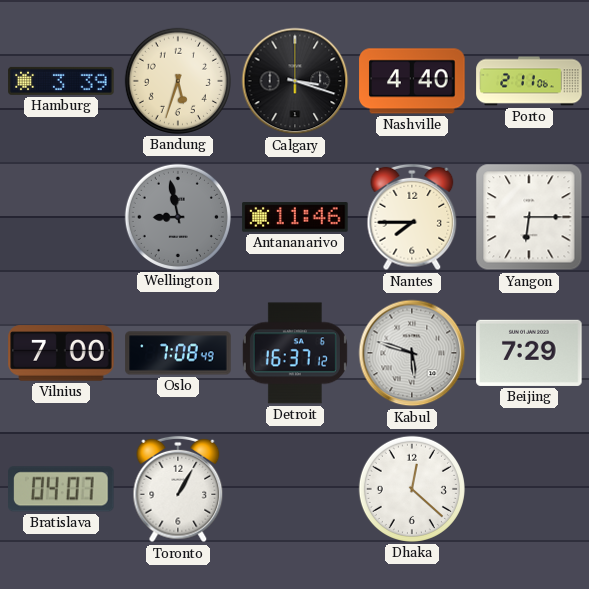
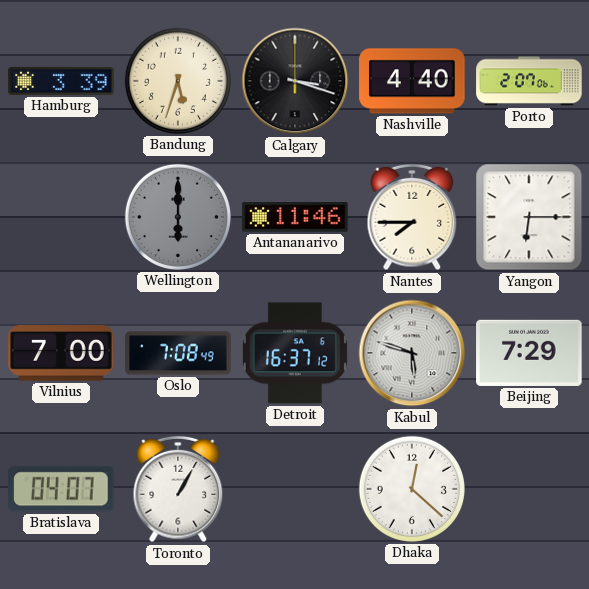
Porto: 2:11 -> 2:07
Wellington: 8:58 -> 6:00
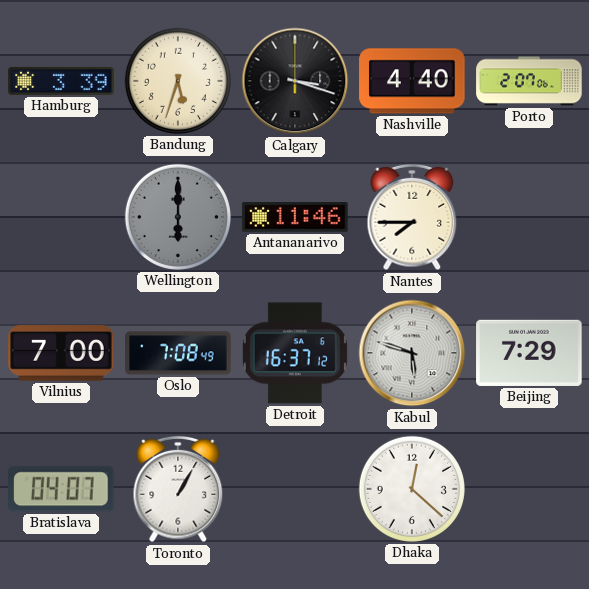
Yangon: 6:15 -> none
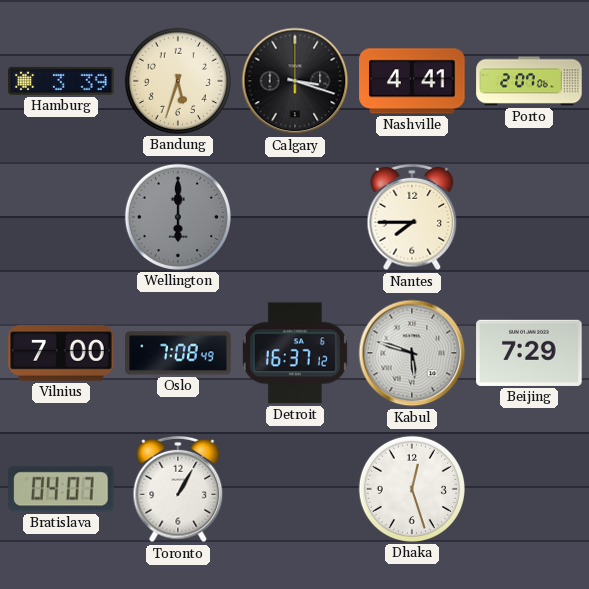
Nashville: 4:40 -> 4:41
Antananarivo: 11:46 -> none
Dhaka: 12:22 -> 12:27
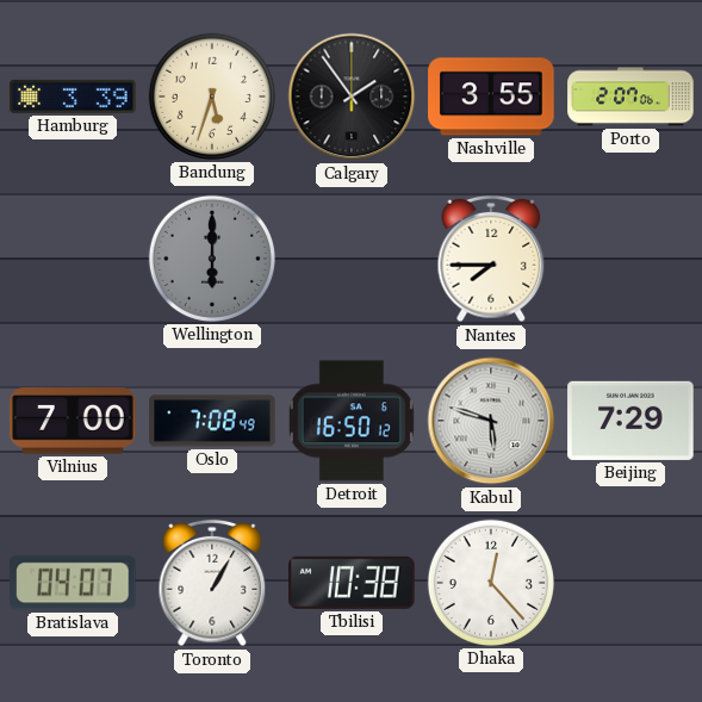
Calgary: 3:18 -> 1:54
Nashville: 4:41 -> 3:55
Detroit: 16:37 -> 16:50
Tbilisi: none -> 10:38
Dhaka: 12:27 -> 12:23
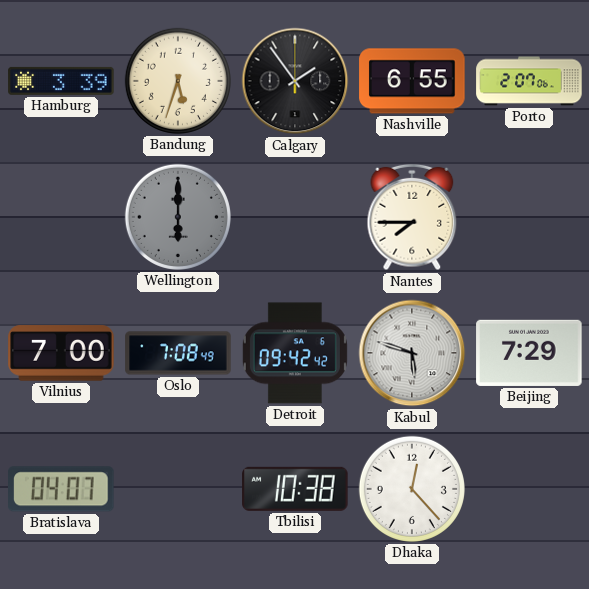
Nashville: 3:55 -> 6:55
Detroit: 16:50 -> 09:42
Toronto: 1:05 -> none
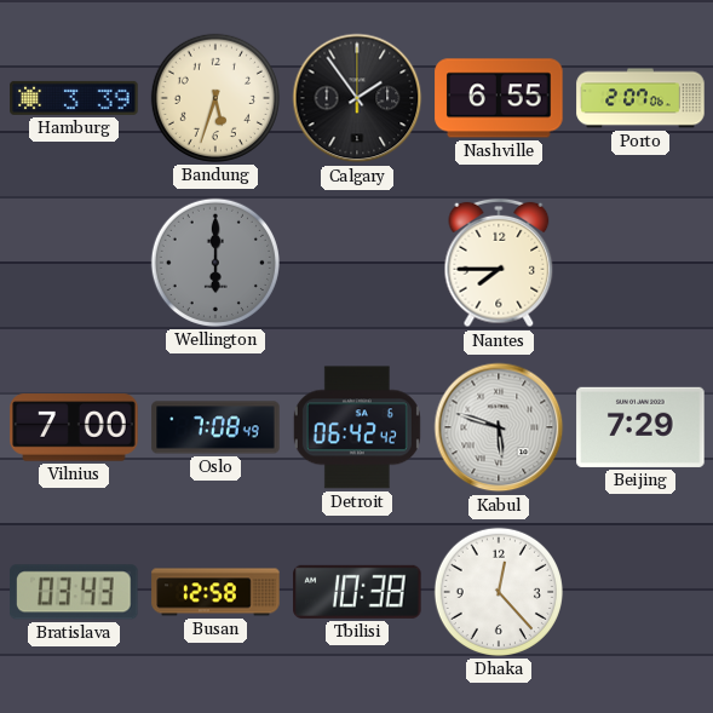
Detroit: 09:42 -> 06:42
Bratislava: 04:07 -> 03:43
Busan: none -> 12:58
